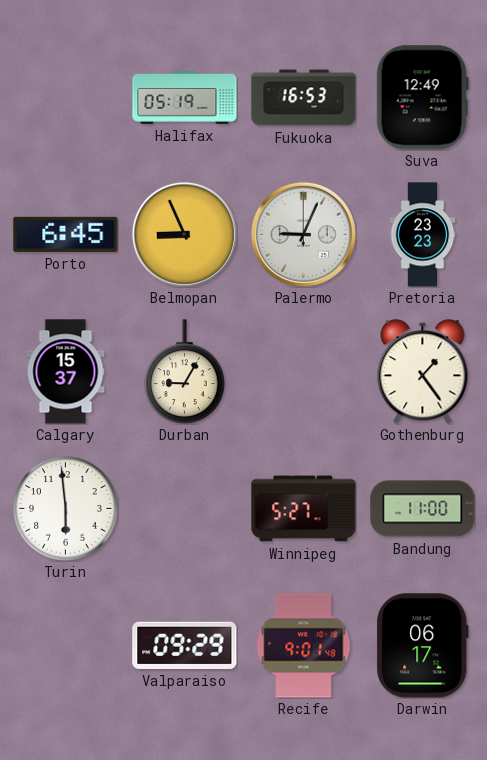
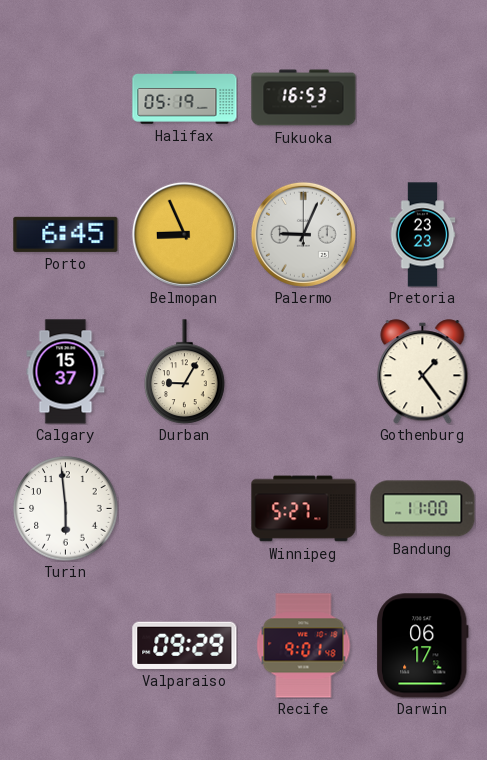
Suva: 12:49 -> none
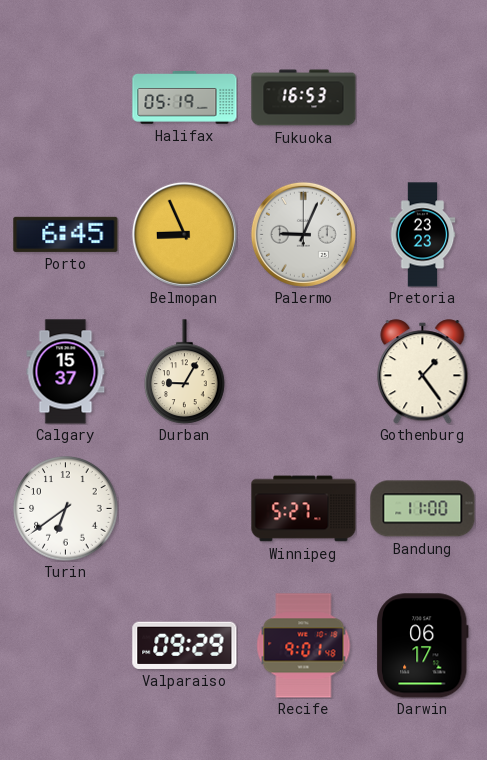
Turin: 5:59 -> 6:39
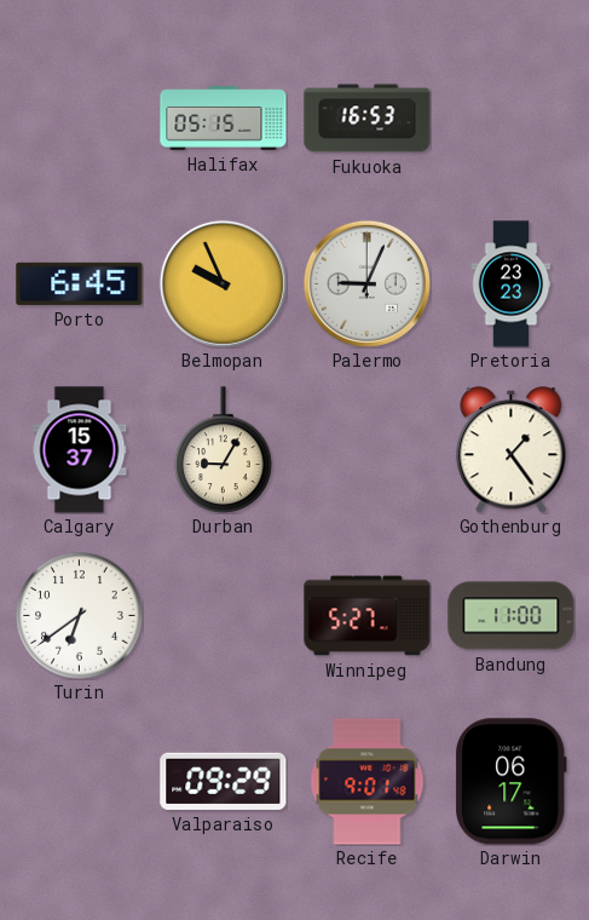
Halifax: 05:19 -> 05:15
Belmopan: 8:56 -> 9:56
